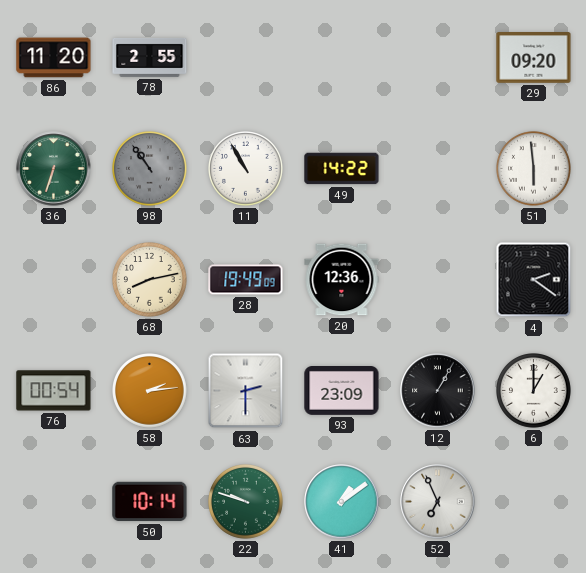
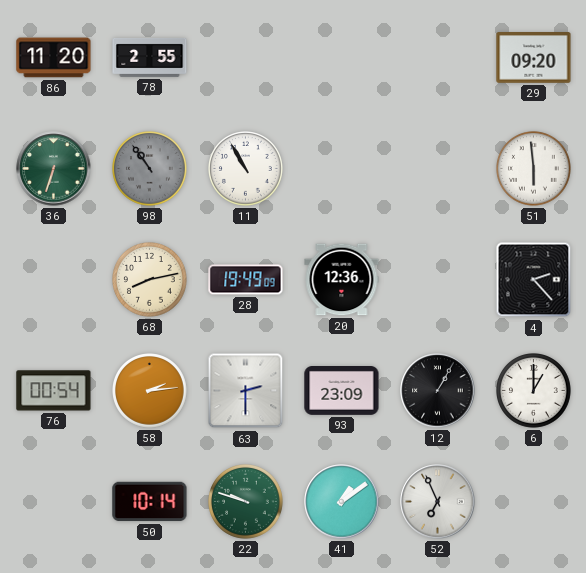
49: 14:22 -> none
4: 2:21 -> 2:23
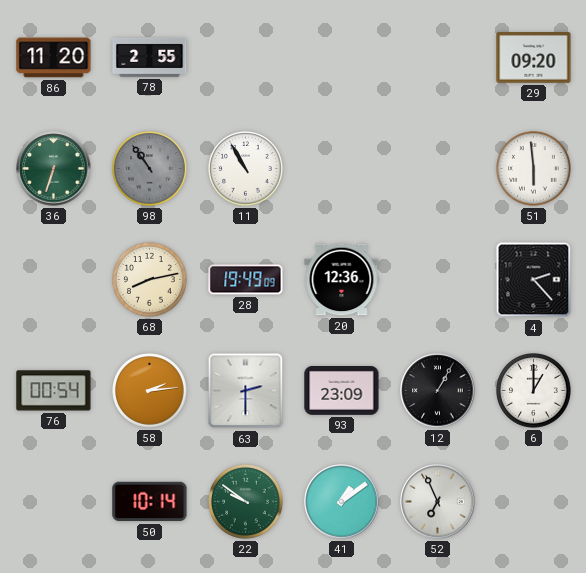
22: 9:48 -> 9:51
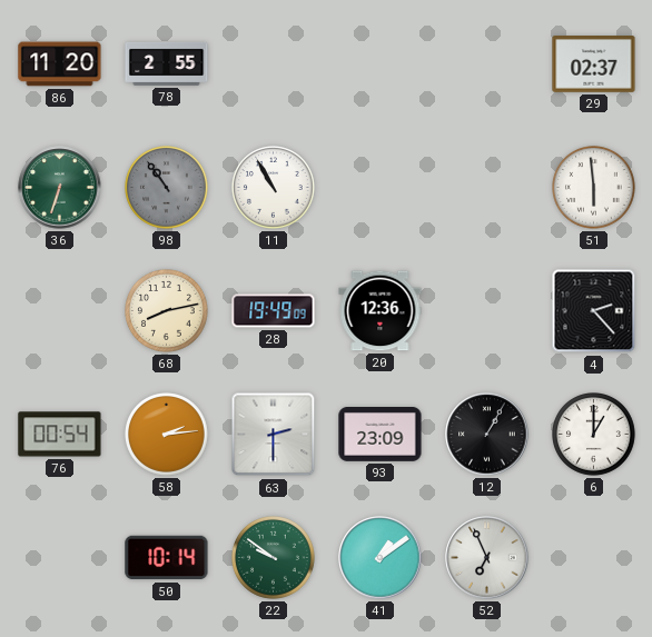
29: 09:20 -> 02:37
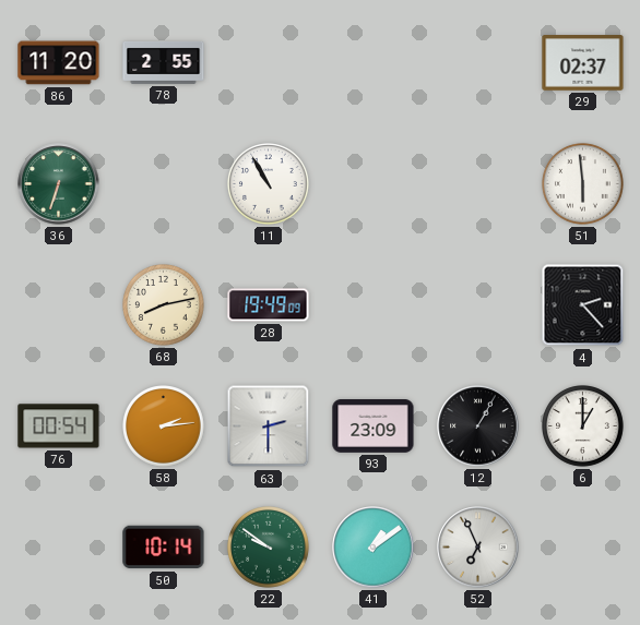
98: 10:54 -> none
20: 12:36 -> none
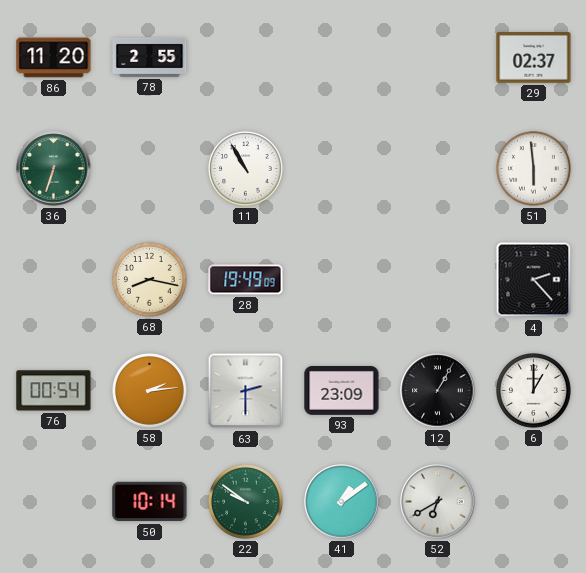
68: 8:13 -> 8:17
52: 6:56 -> 6:40
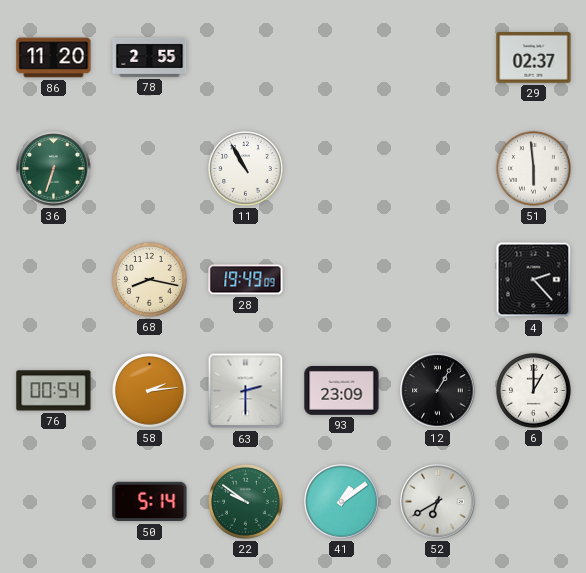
50: 10:14 -> 5:14
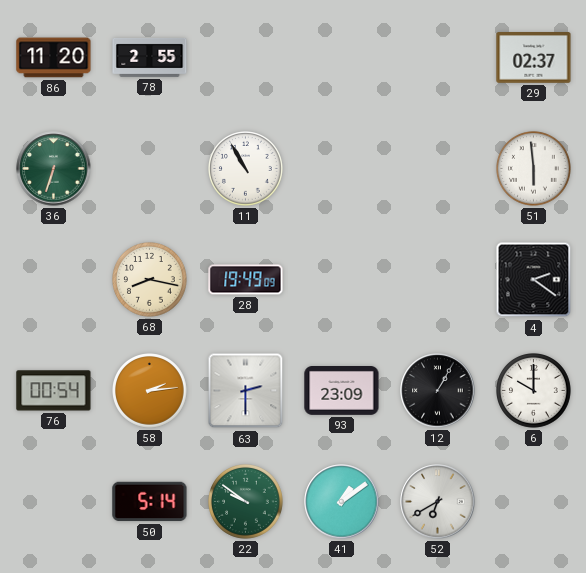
4: 2:23 -> 2:21
6: 1:00 -> 10:00
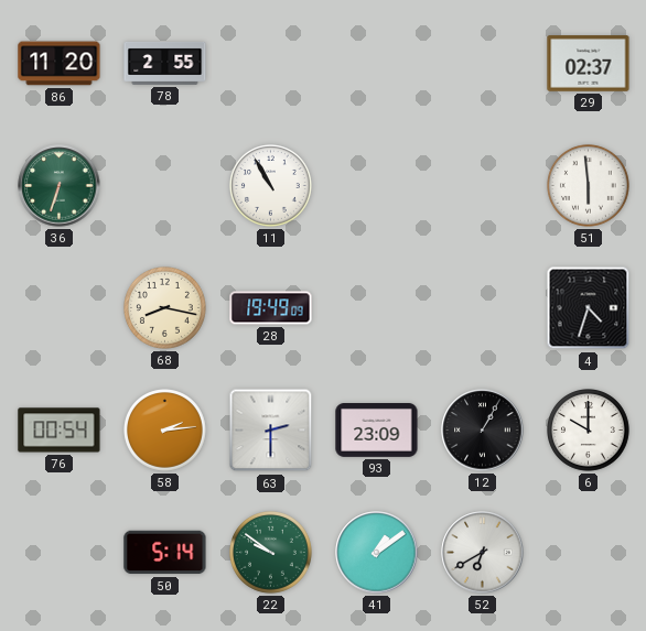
4: 2:21 -> 4:33
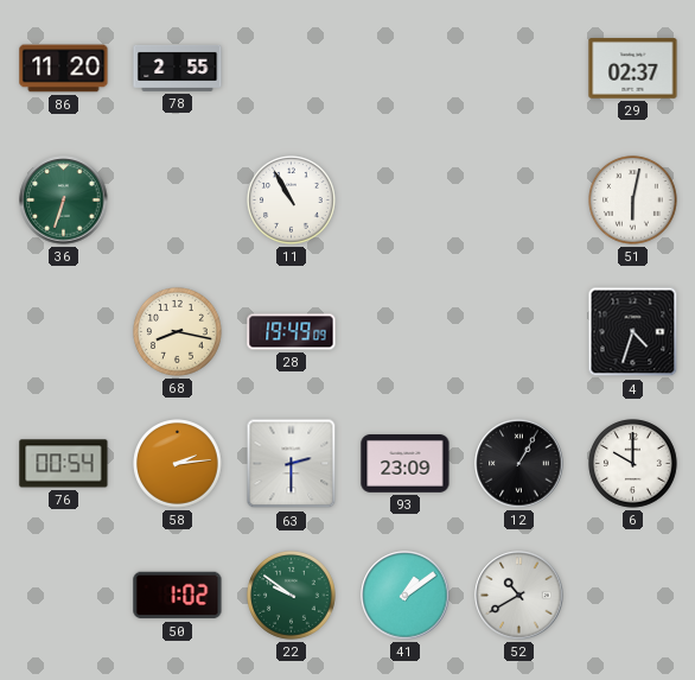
51: 5:59 -> 6:02
50: 5:14 -> 1:02
52: 6:40 -> 10:40
